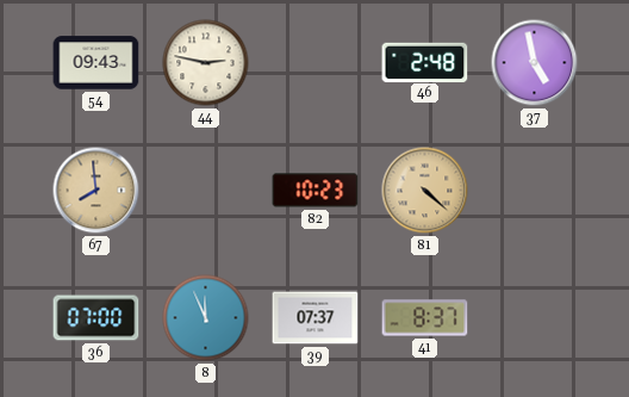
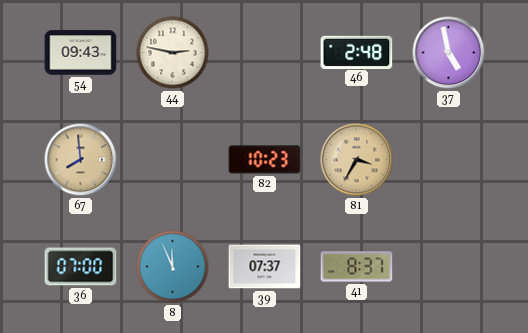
81: 4:22 -> 3:35
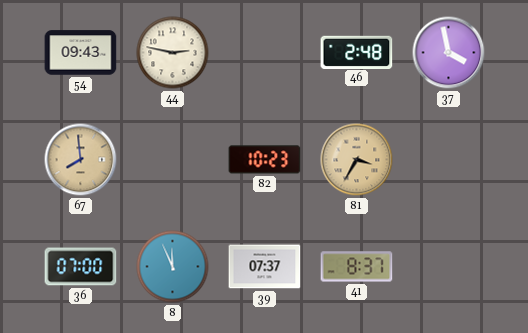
37: 4:58 -> 3:58
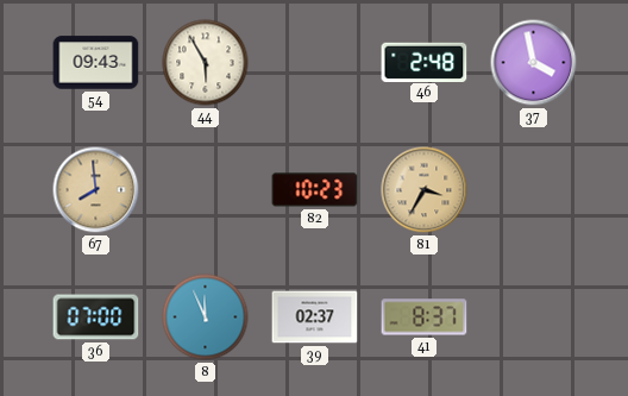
44: 2:47 -> 5:55
39: 07:37 -> 02:37
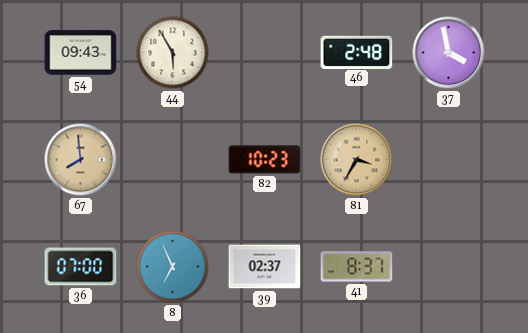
8: 11:56 -> 6:56
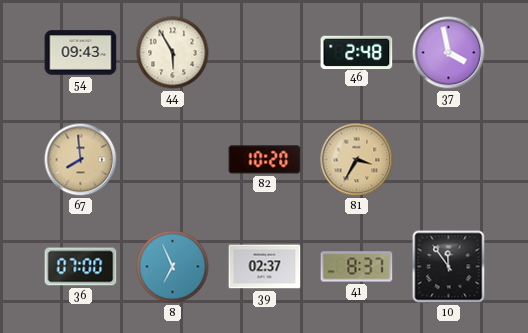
82: 10:23 -> 10:20
10: none -> 11:54
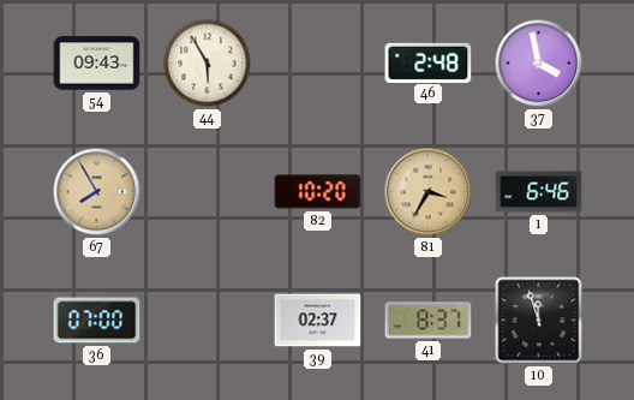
67: 7:59 -> 7:55
1: none -> 6:46
8: 6:56 -> none
10: 11:54 -> 11:57
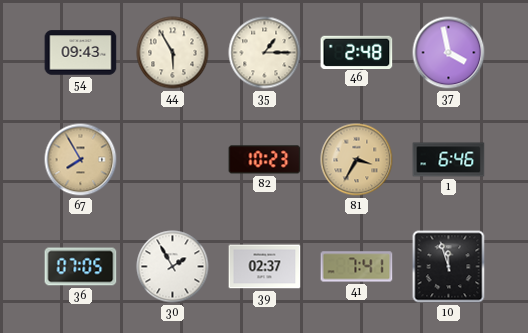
35: none -> 1:15
82: 10:20 -> 10:23
36: 07:00 -> 07:05
30: none -> 1:55
41: 8:37 -> 7:41
